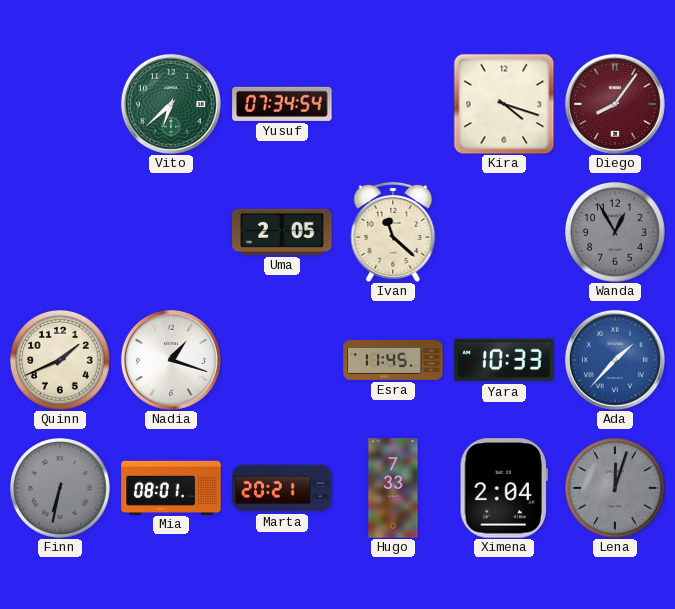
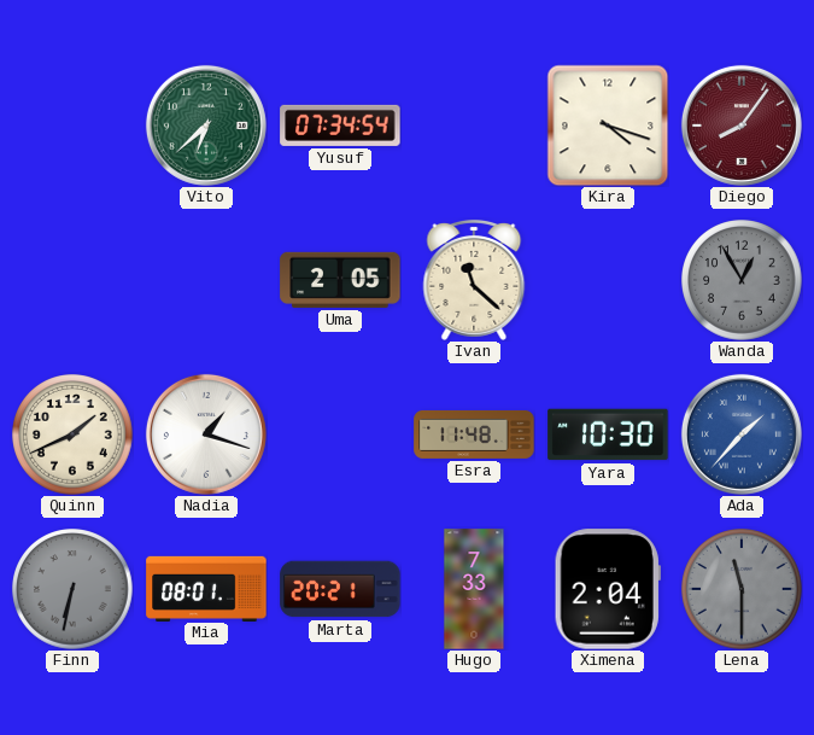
Esra: 11:45 -> 11:48
Yara: 10:33 -> 10:30
Lena: 12:03 -> 11:30
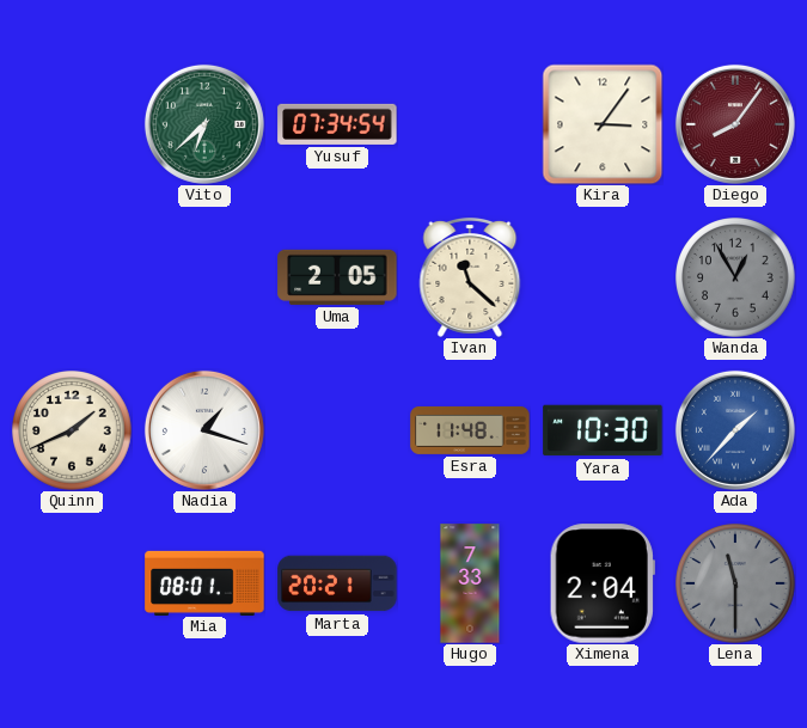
Kira: 4:18 -> 3:06
Finn: 6:32 -> none
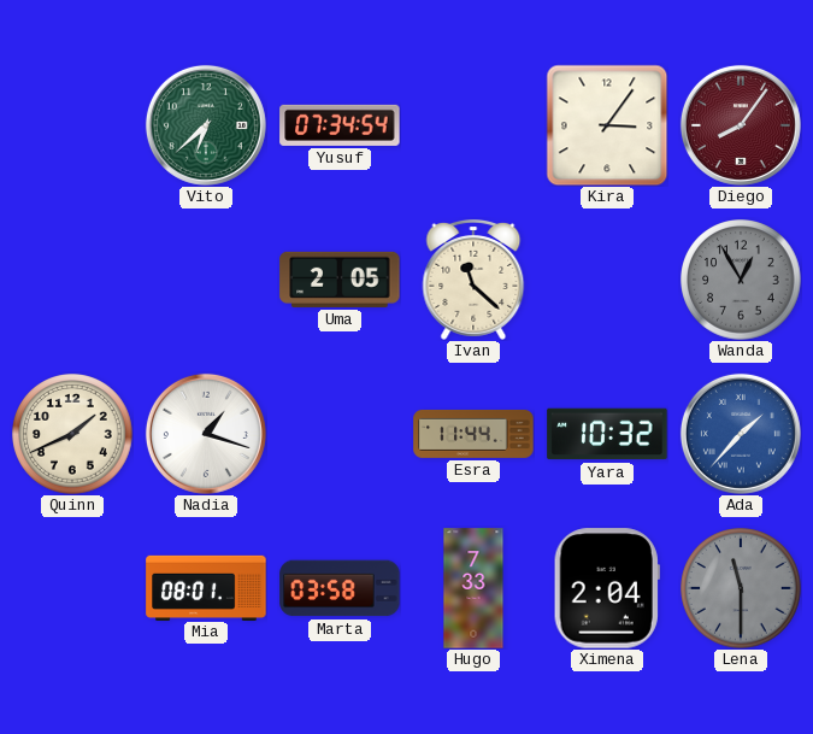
Esra: 11:48 -> 11:44
Yara: 10:30 -> 10:32
Marta: 20:21 -> 03:58
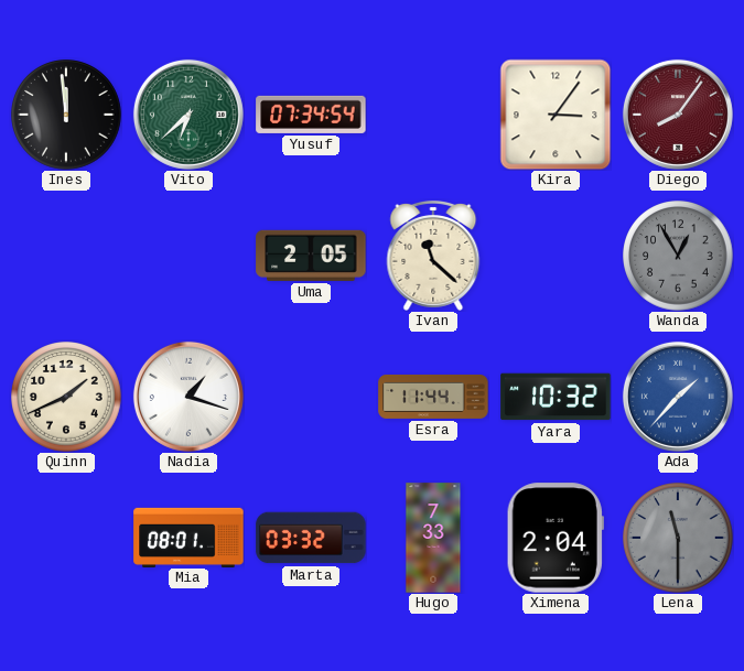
Ines: none -> 11:59
Marta: 03:58 -> 03:32
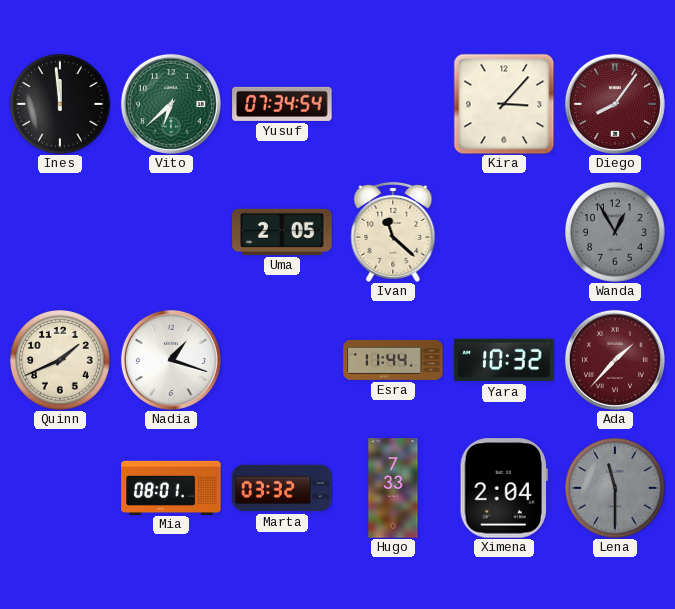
Kira: 3:06 -> 3:07
Ada dial: blue -> burgundy
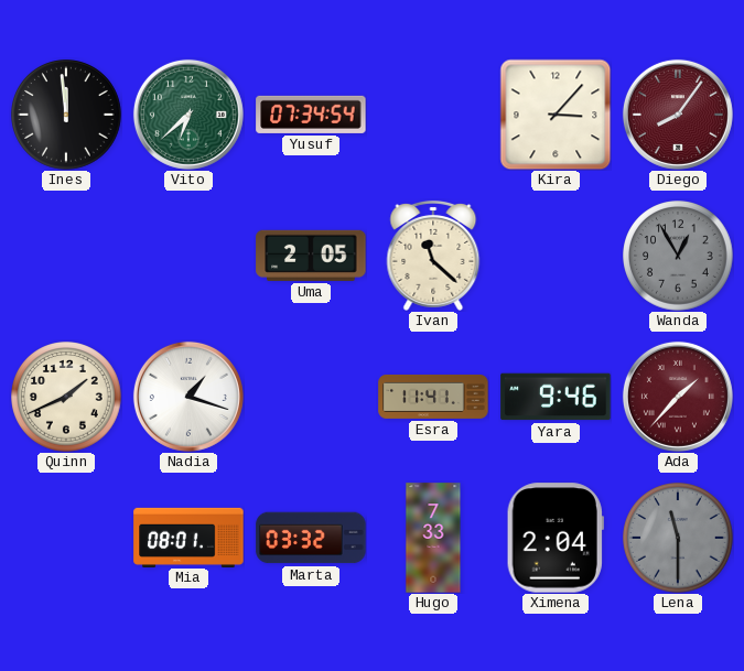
Esra: 11:44 -> 11:41
Yara: 10:32 -> 9:46
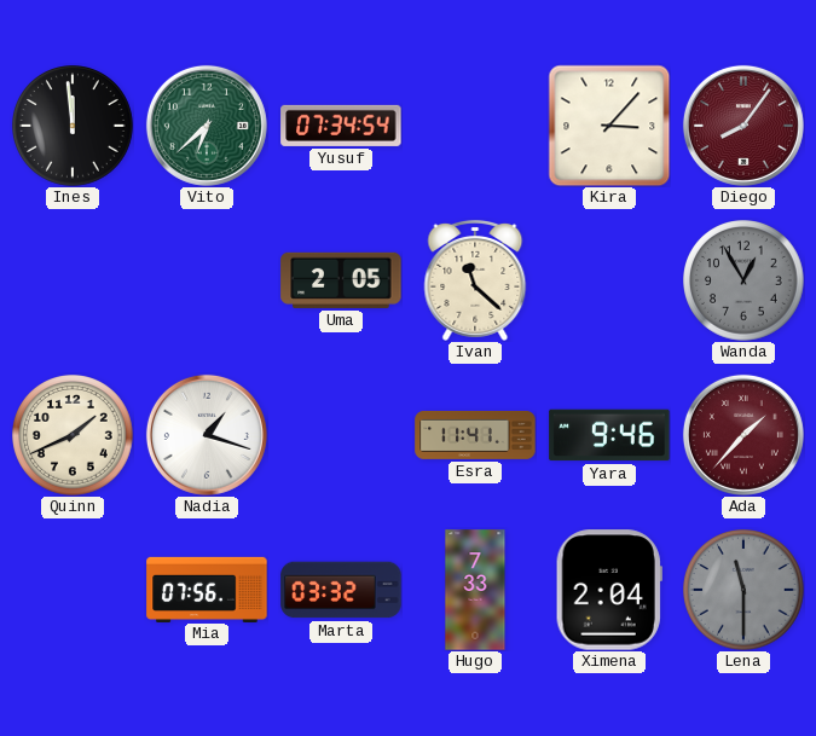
Mia: 08:01 -> 07:56
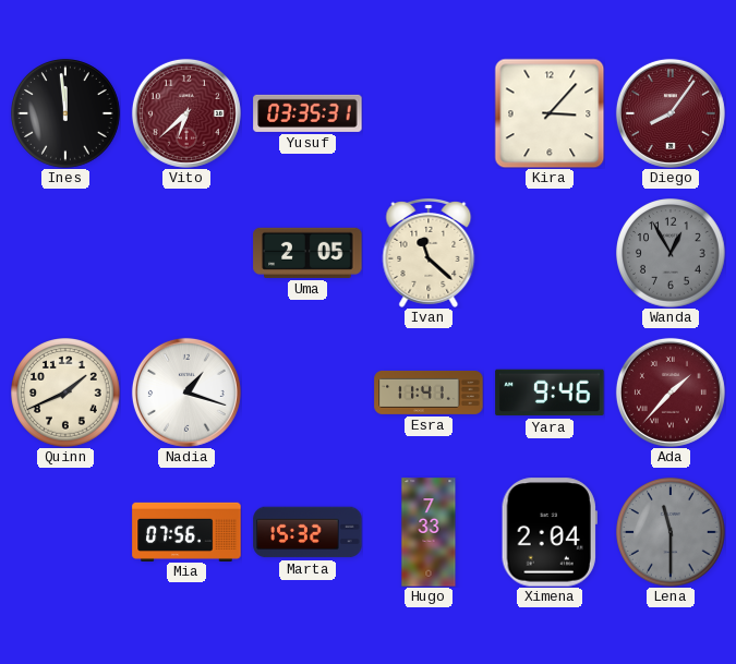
Vito dial: green -> burgundy
Yusuf: 07:34 -> 03:35
Marta: 03:32 -> 15:32
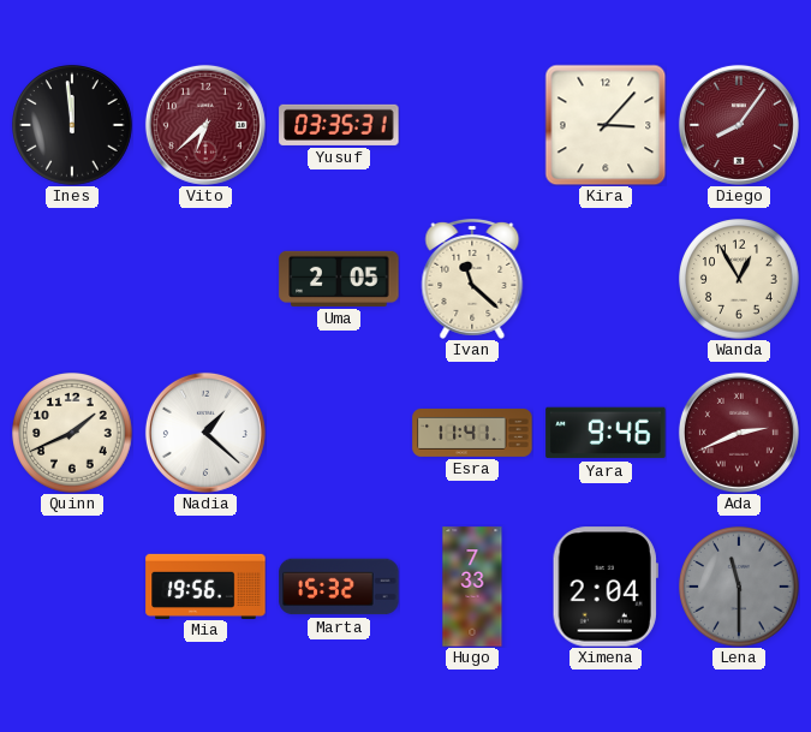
Wanda dial: grey -> cream
Nadia: 1:18 -> 1:22
Ada: 1:37 -> 2:41
Mia: 07:56 -> 19:56
